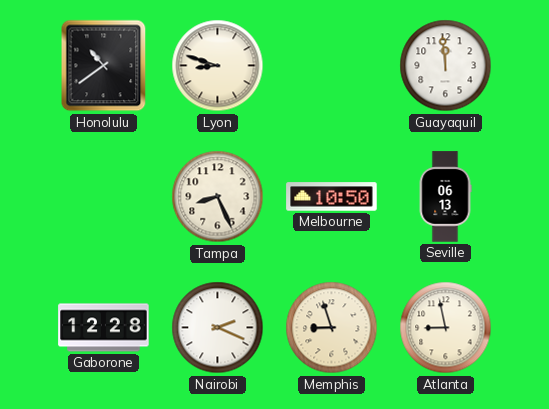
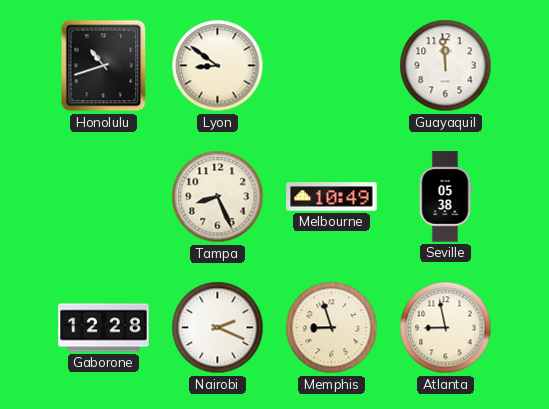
Honolulu: 10:39 -> 10:42
Lyon: 8:48 -> 8:51
Melbourne: 10:50 -> 10:49
Seville: 06:13 -> 05:38
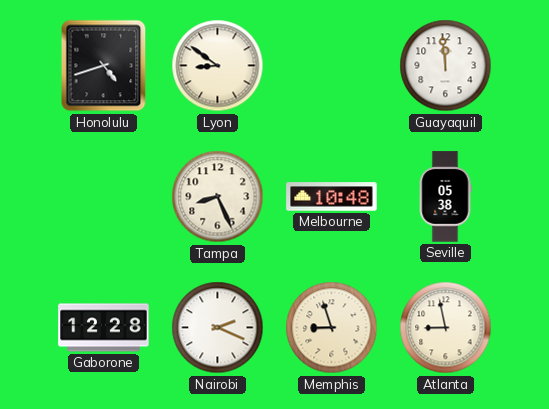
Honolulu: 10:42 -> 4:42
Melbourne: 10:49 -> 10:48
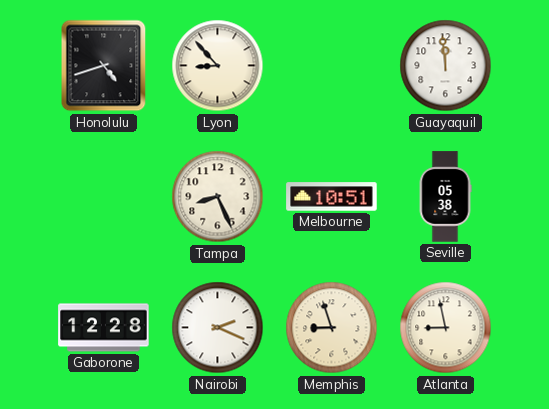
Lyon: 8:51 -> 8:53
Melbourne: 10:48 -> 10:51
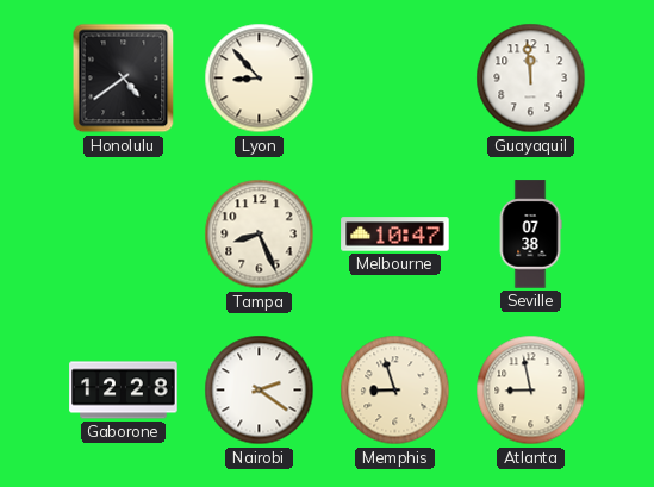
Honolulu: 4:42 -> 4:39
Melbourne: 10:51 -> 10:47
Seville: 05:38 -> 07:38
Nairobi: 2:19 -> 2:21
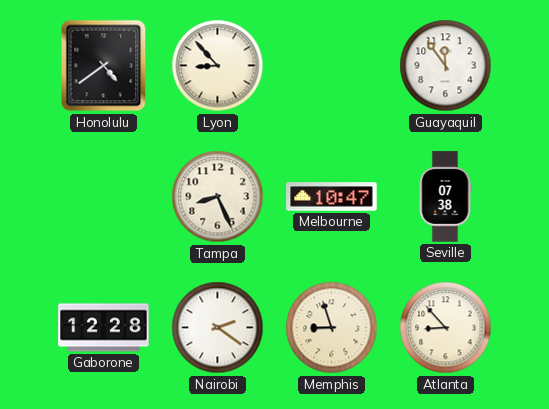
Guayaquil: 11:59 -> 11:54
Atlanta: 8:58 -> 8:53
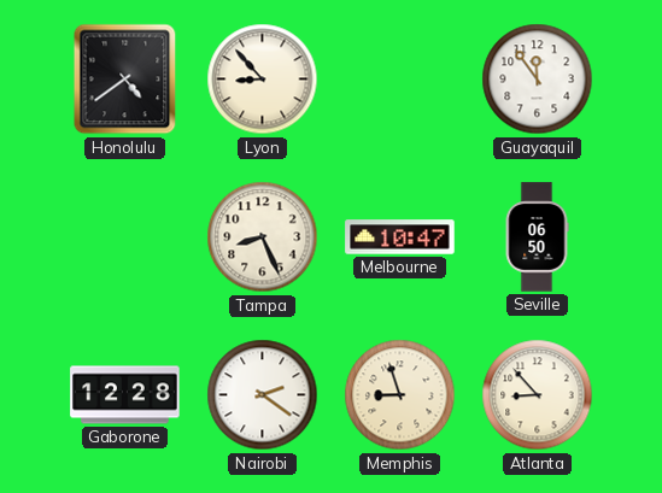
Seville: 07:38 -> 06:50
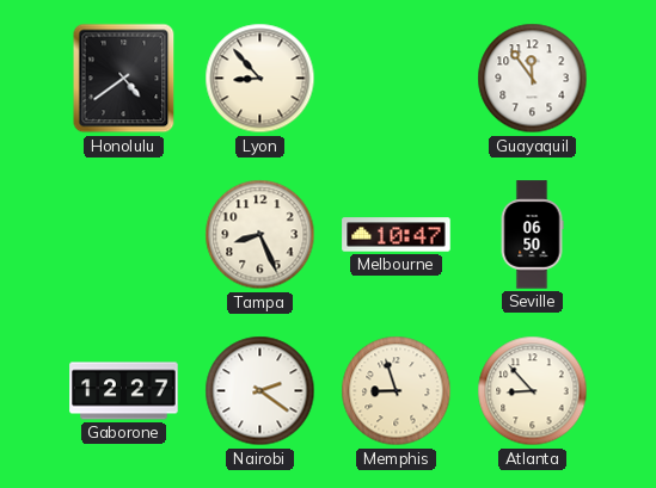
Gaborone: 12:28 -> 12:27
